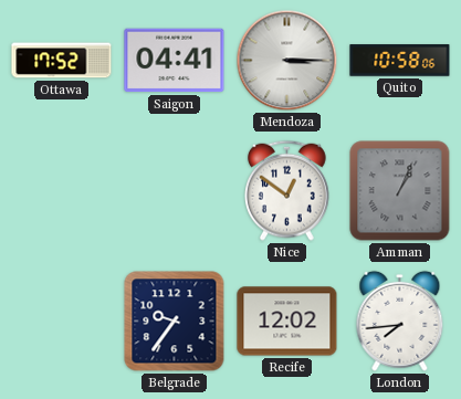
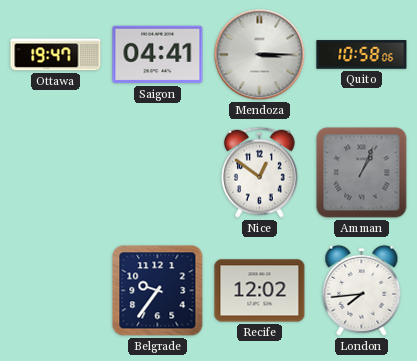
Ottawa: 17:52 -> 19:47
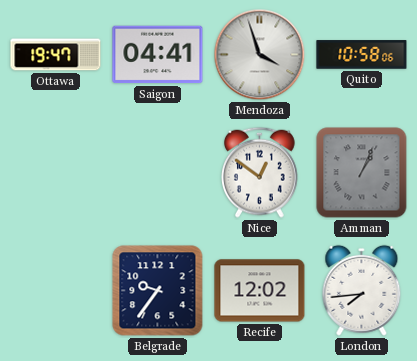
Mendoza: 3:15 -> 3:57
